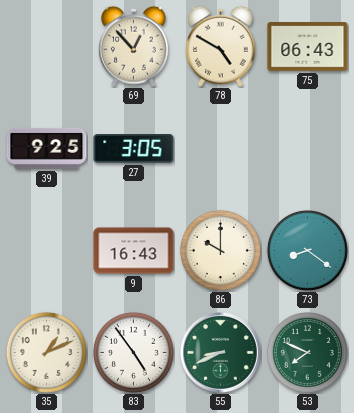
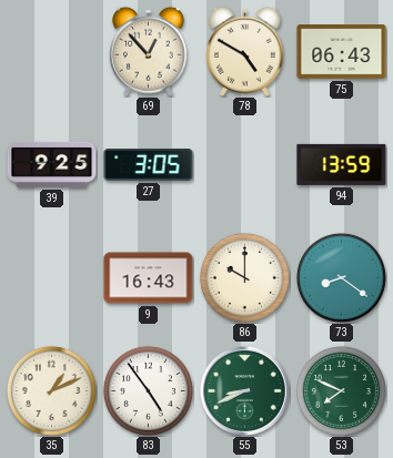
94: none -> 13:59
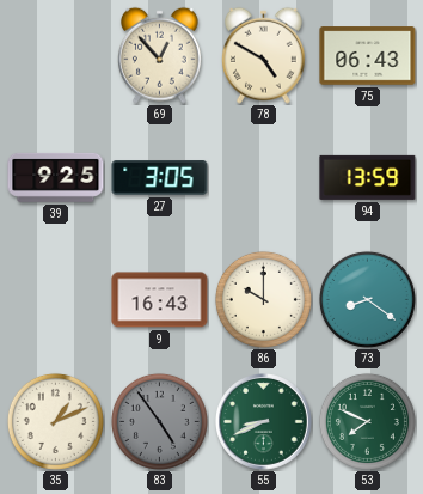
83 dial: white -> grey
